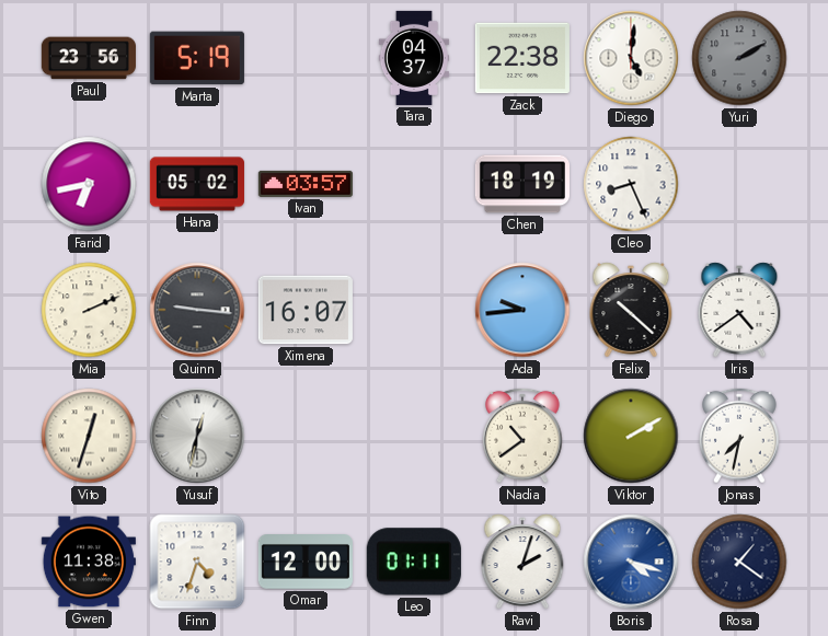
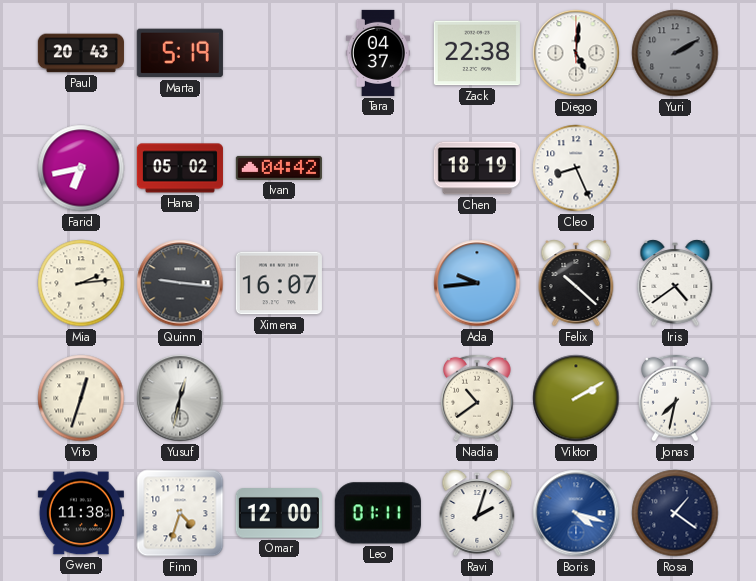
Paul: 23:56 -> 20:43
Ivan: 03:57 -> 04:42
Mia: 2:11 -> 2:14
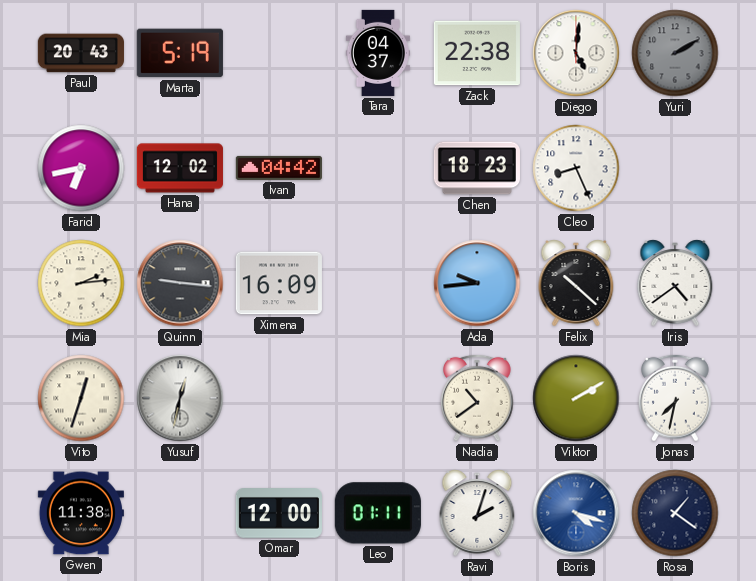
Hana: 05:02 -> 12:02
Chen: 18:19 -> 18:23
Ximena: 16:07 -> 16:09
Finn: 4:33 -> none
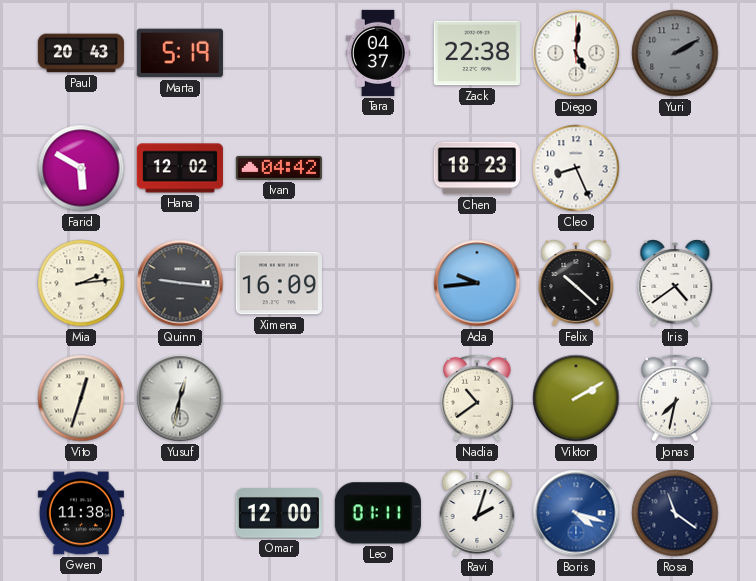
Farid: 6:43 -> 5:50
Rosa: 1:21 -> 11:21
